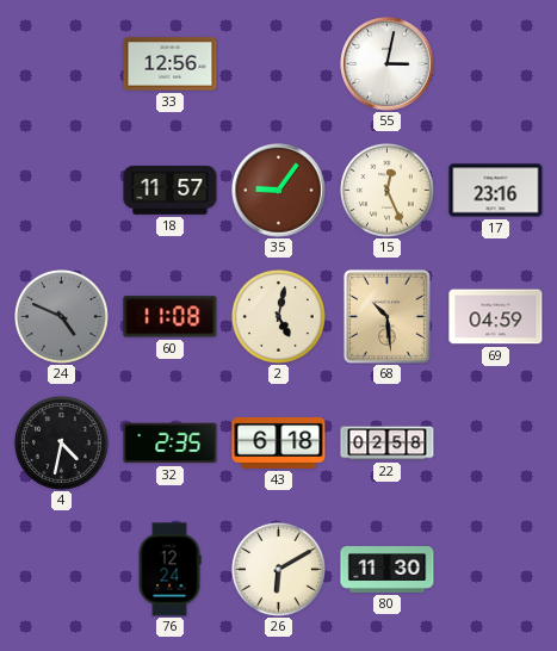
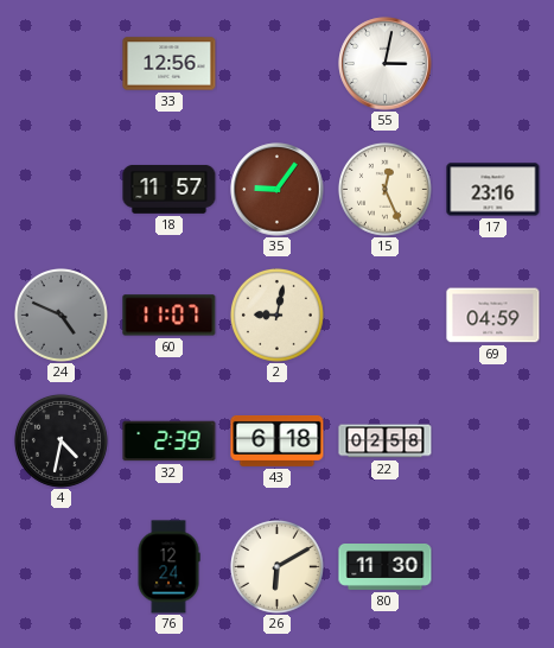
60: 11:08 -> 11:07
2: 5:02 -> 9:02
68: 10:29 -> none
32: 2:35 -> 2:39
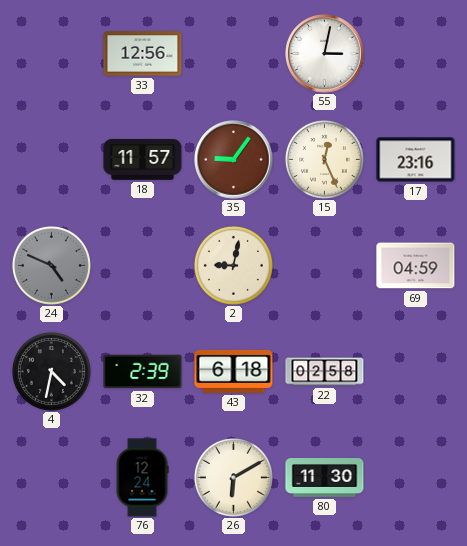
60: 11:07 -> none
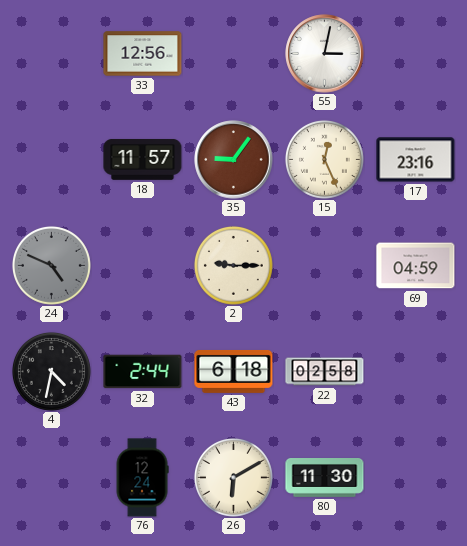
2: 9:02 -> 9:15
32: 2:39 -> 2:44
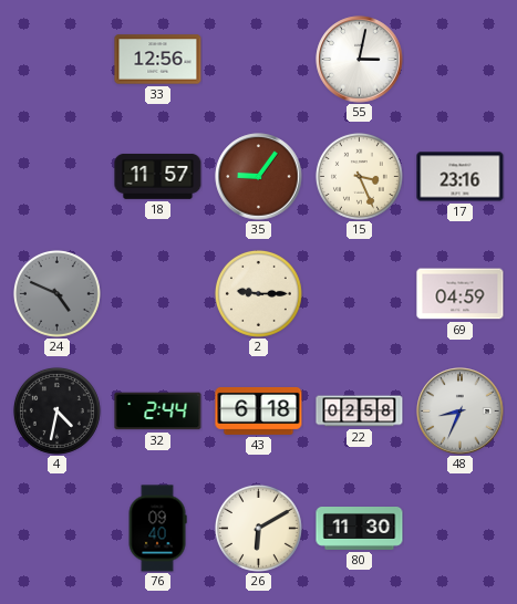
15: 12:26 -> 3:26
48: none -> 8:34
76: 12:24 -> 09:40
